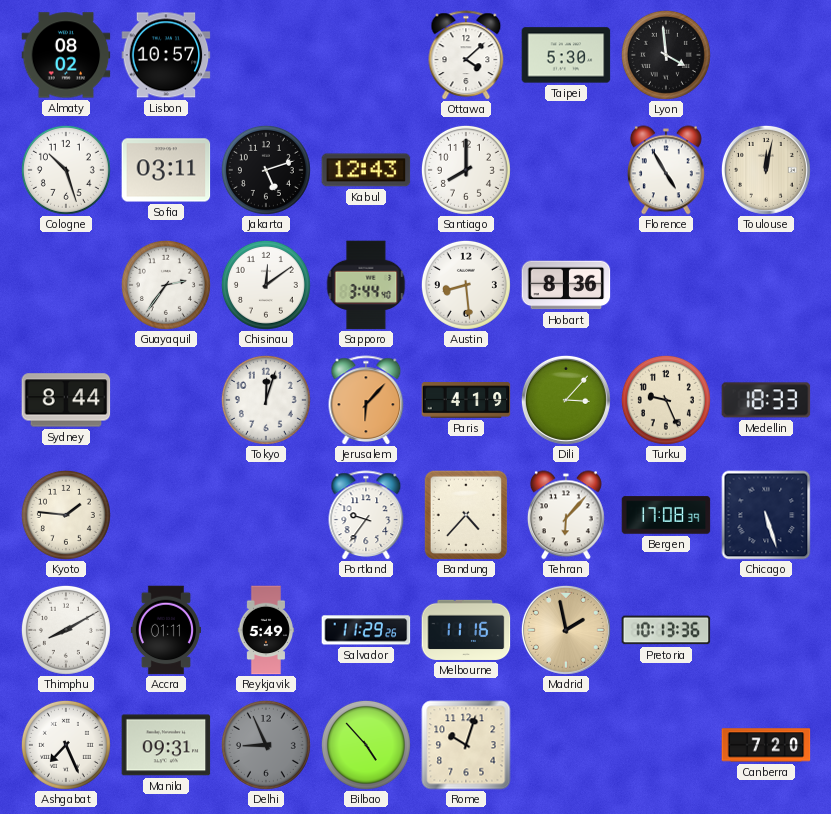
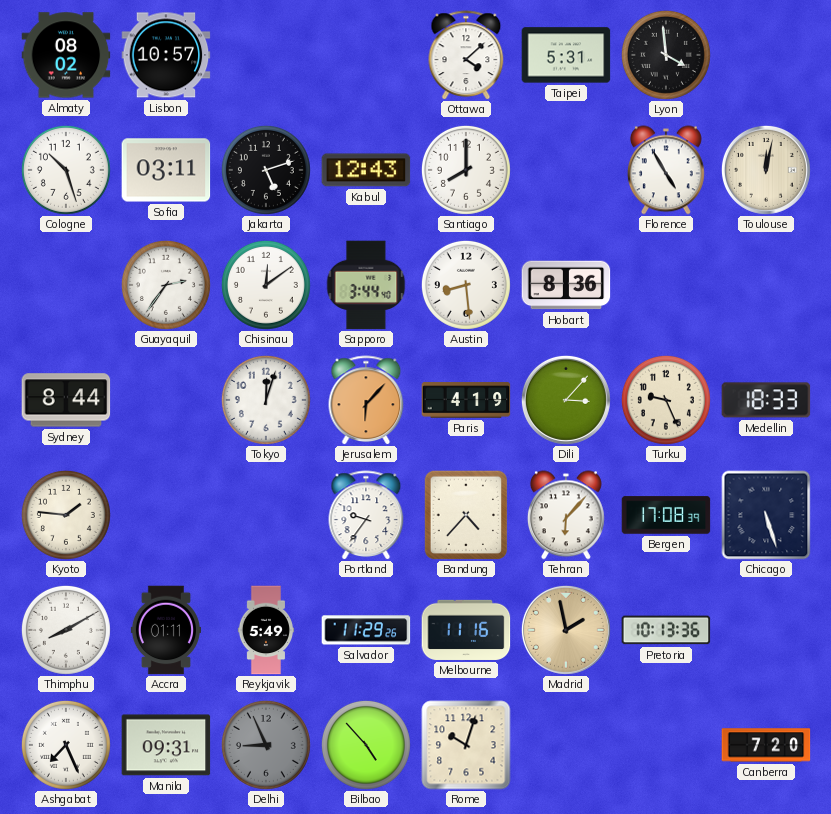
Taipei: 5:30 -> 5:31
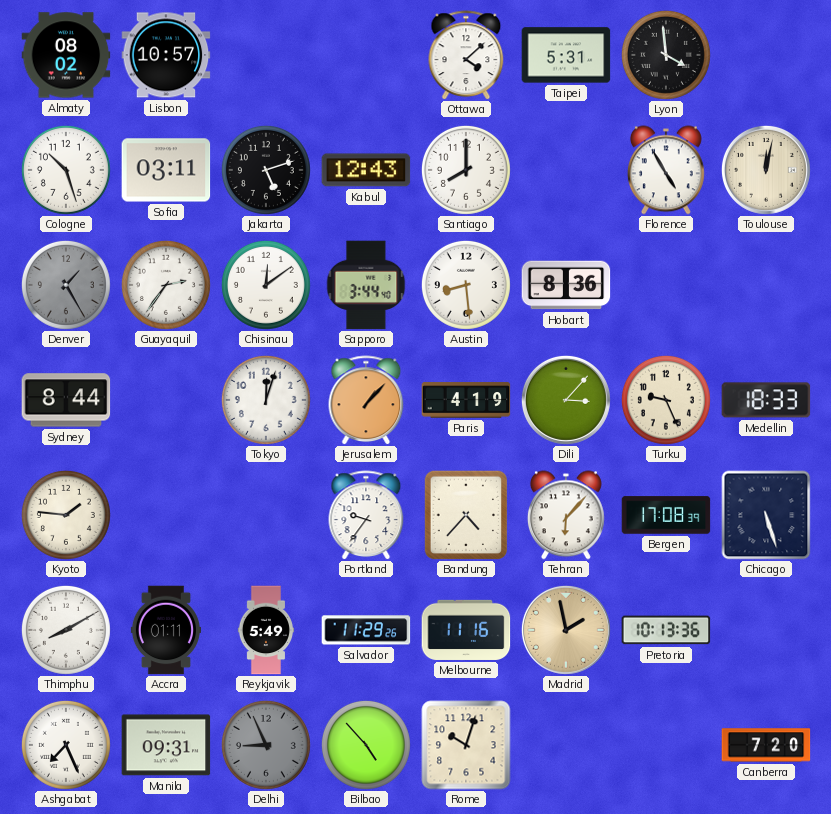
Denver: none -> 1:25
Jerusalem: 6:07 -> 1:07
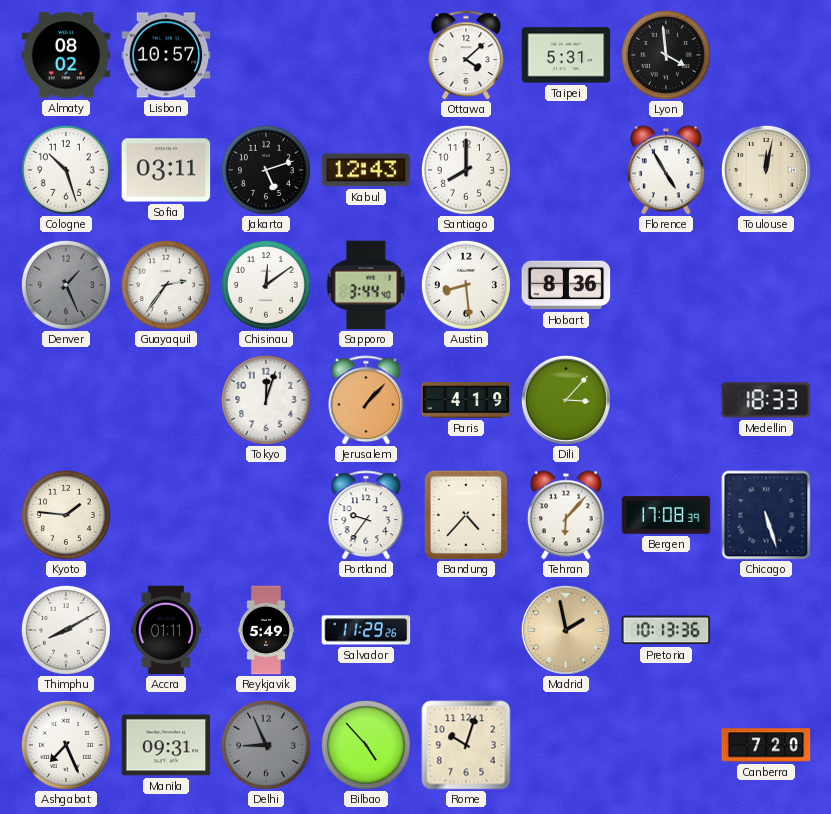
Denver: 1:25 -> 1:26
Sydney: 8:44 -> none
Turku: 9:26 -> none
Melbourne: 11:16 -> none
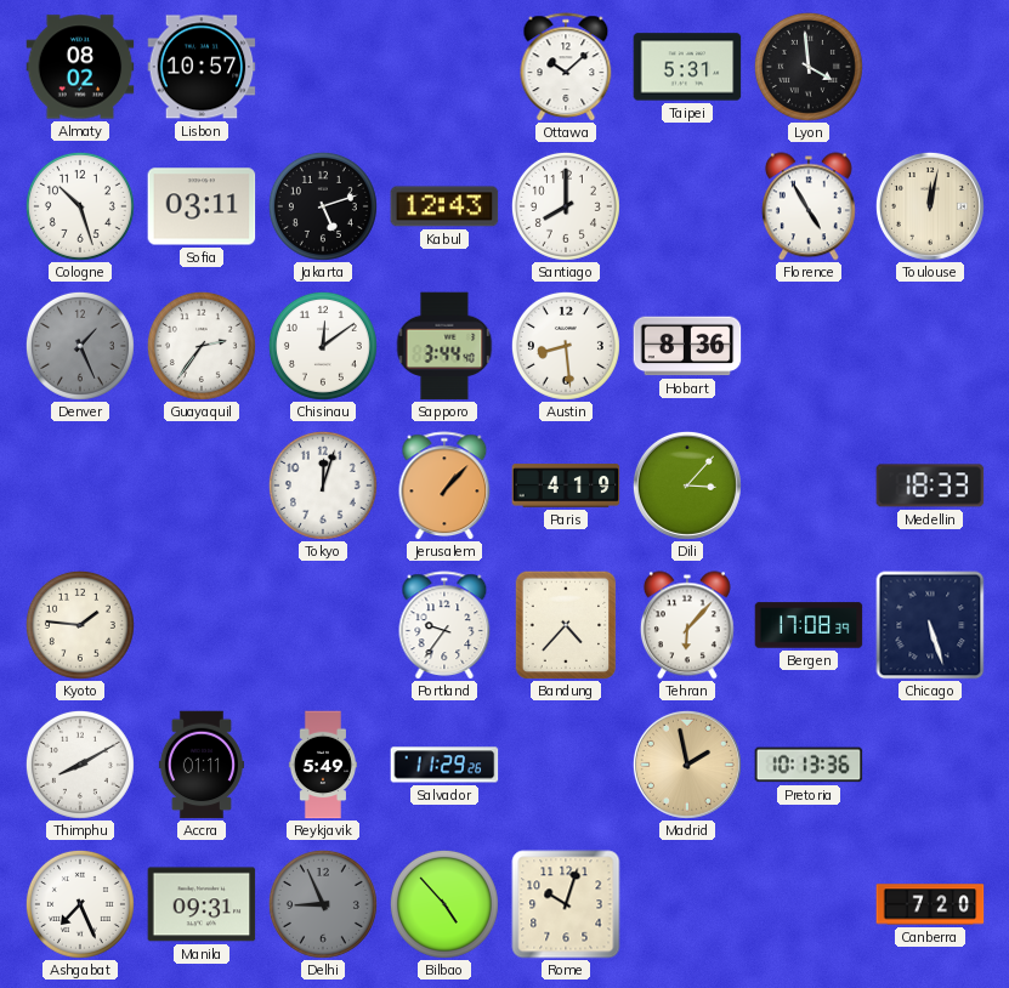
Ottawa: 4:08 -> 10:08
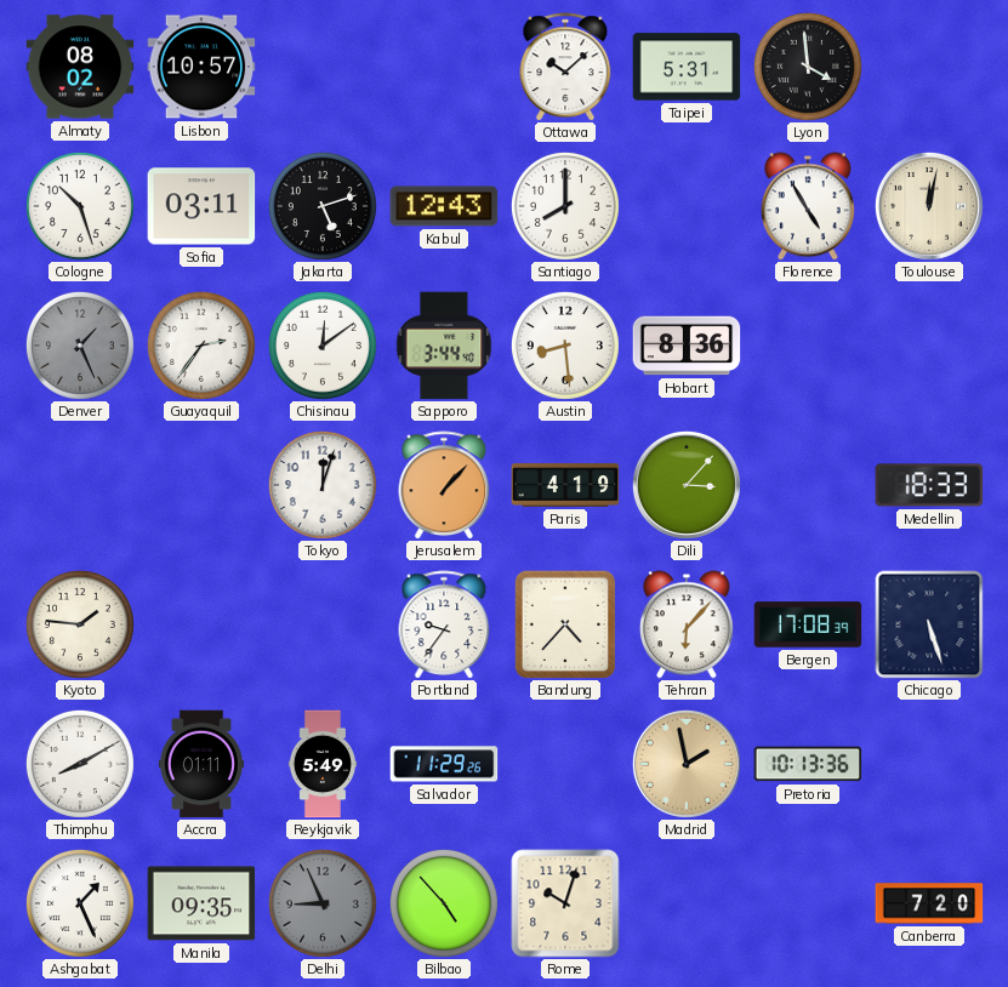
Ashgabat: 7:26 -> 1:26
Manila: 09:31 -> 09:35
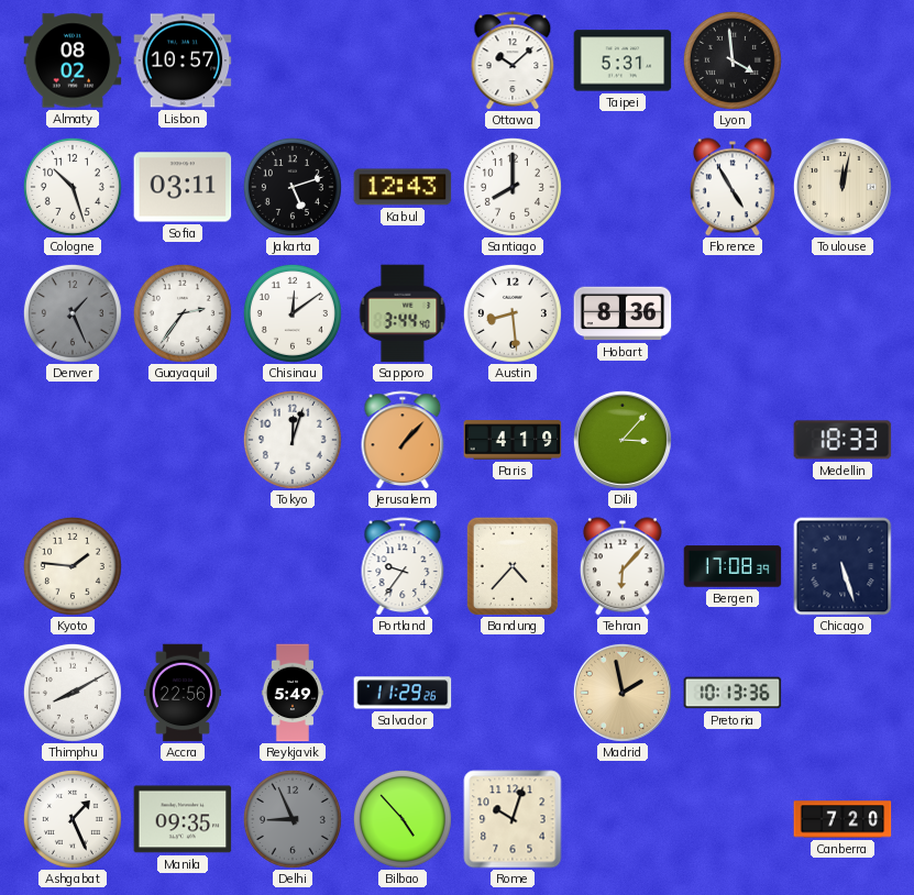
Accra: 01:11 -> 22:56
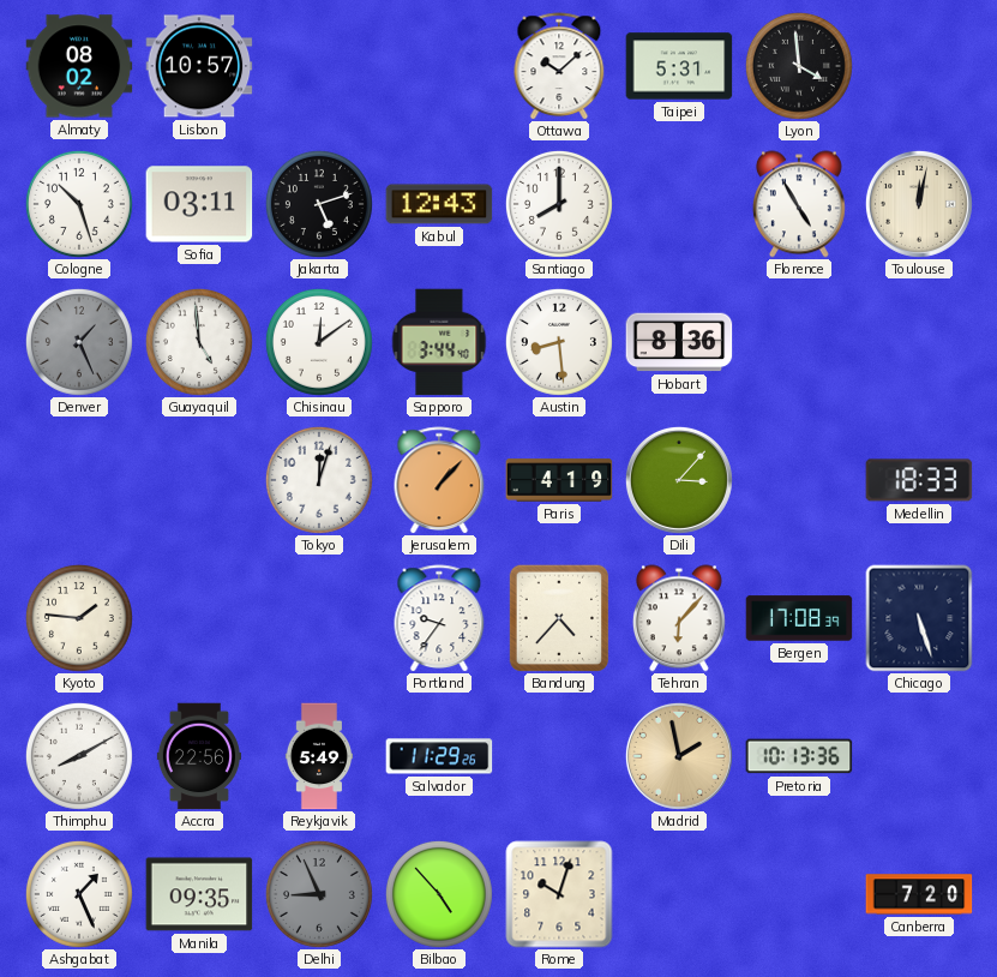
Guayaquil: 2:36 -> 4:59
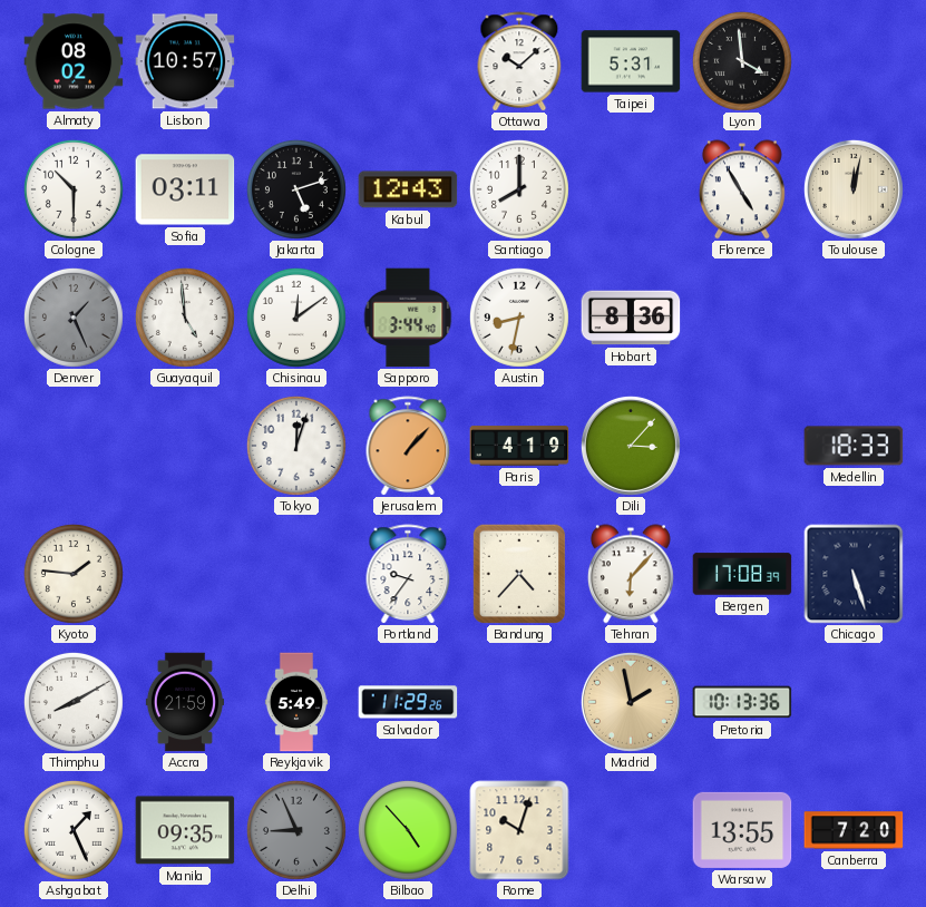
Cologne: 10:27 -> 10:30
Austin: 8:29 -> 8:32
Accra: 22:56 -> 21:59
Warsaw: none -> 13:55
